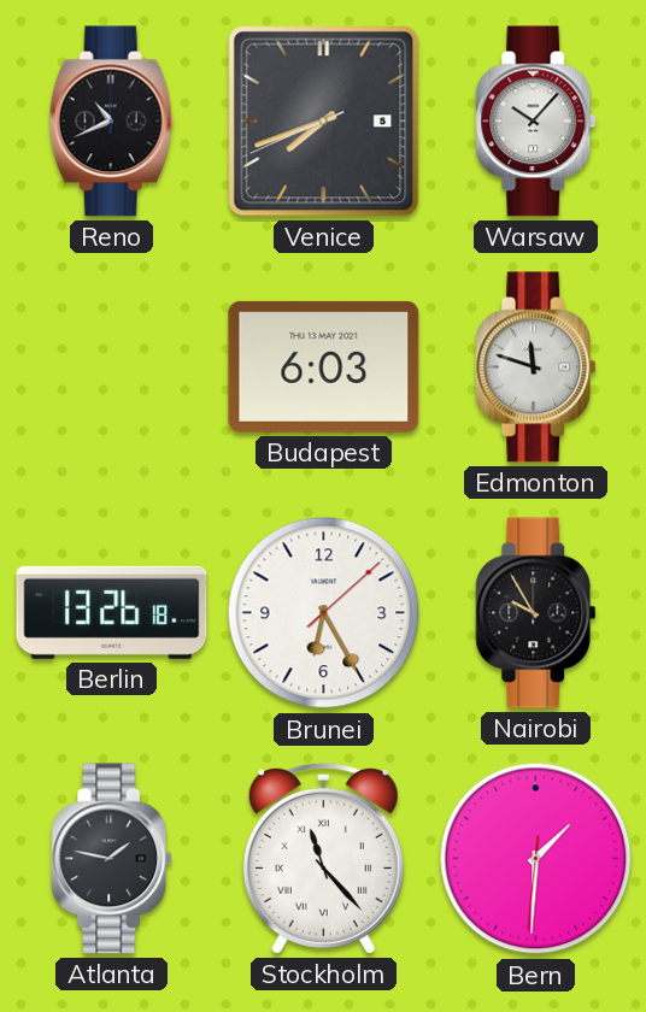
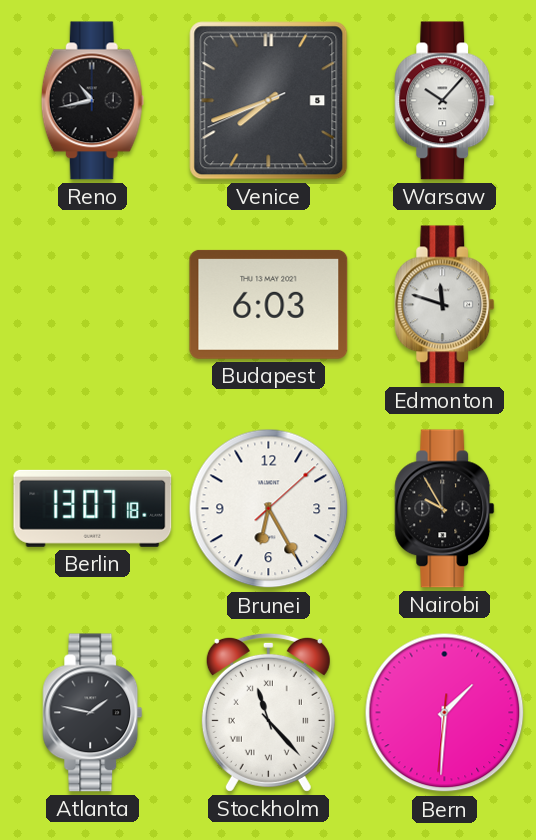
Reno: 10:41 -> 10:43
Berlin: 13:26 -> 13:07
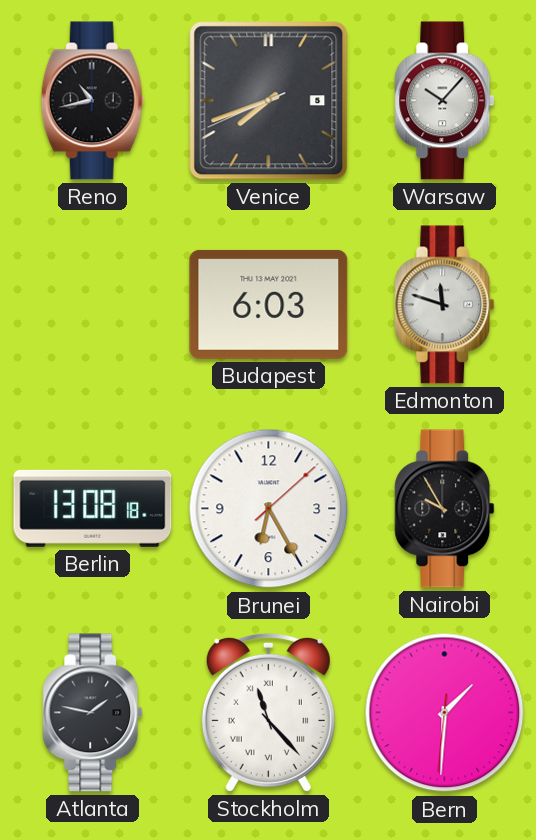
Berlin: 13:07 -> 13:08
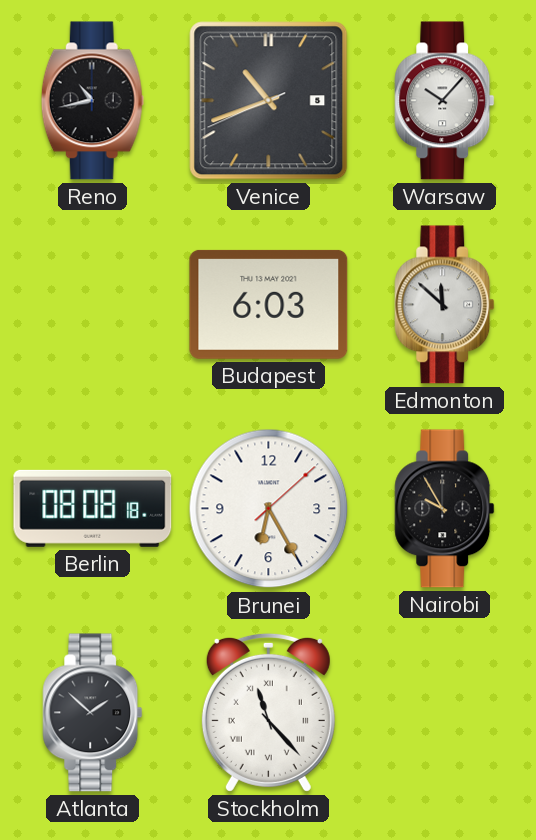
Venice: 7:41 -> 10:41
Edmonton: 11:48 -> 11:52
Berlin: 13:08 -> 08:08
Atlanta: 1:47 -> 1:52
Bern: 1:30 -> none
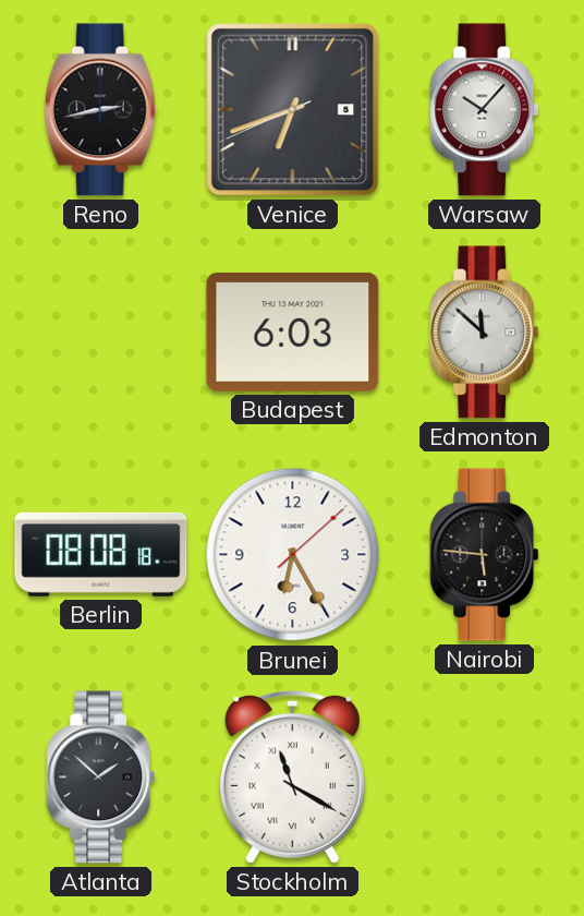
Reno: 10:43 -> 2:43
Venice: 10:41 -> 6:41
Nairobi: 9:55 -> 5:46
Stockholm: 11:23 -> 11:20
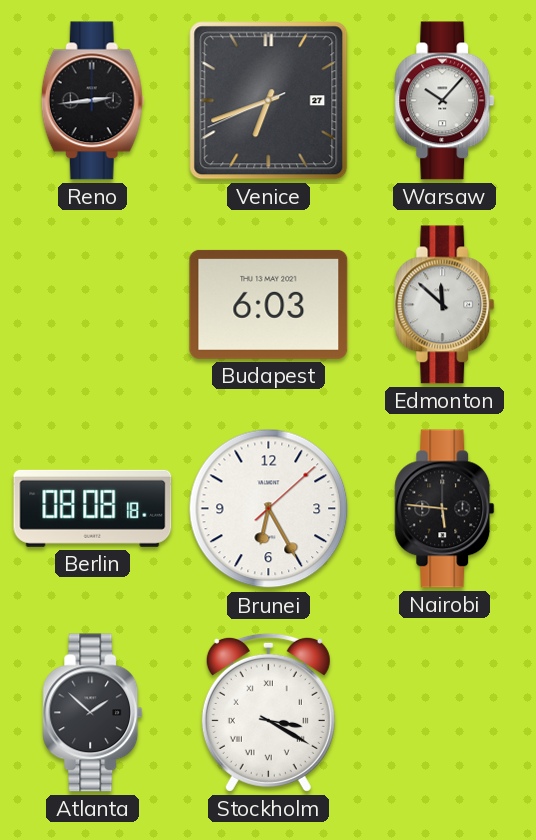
Reno: 2:43 -> 2:44
Venice date: 5 -> 27
Stockholm: 11:20 -> 3:20
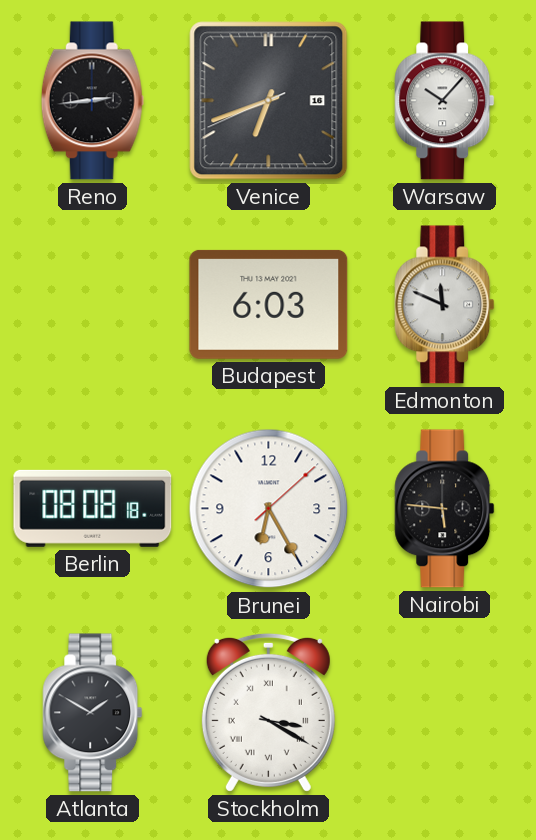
Venice date: 27 -> 16
Edmonton: 11:52 -> 11:49
Atlanta: 1:52 -> 1:50
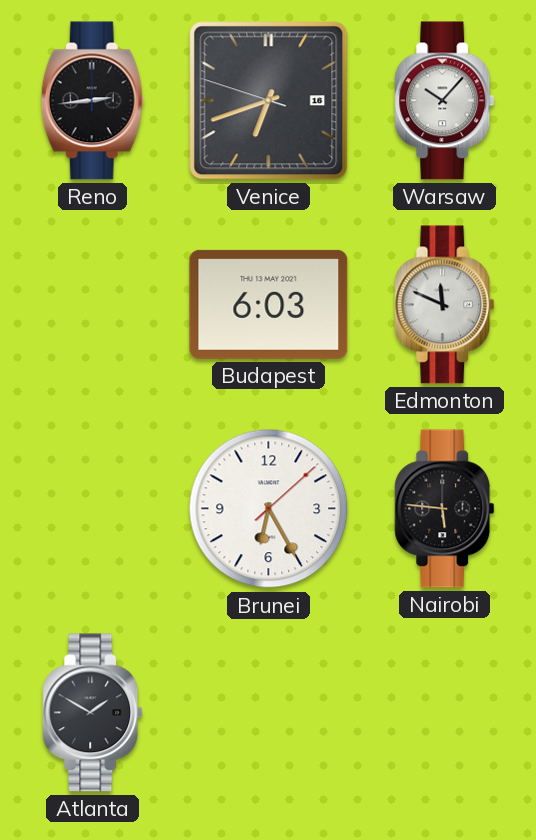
Venice: 6:41:41 -> 6:41:48
Berlin: 08:08 -> none
Stockholm: 3:20 -> none
